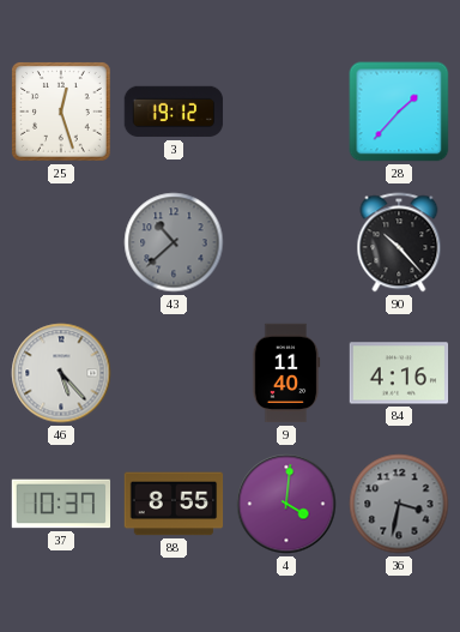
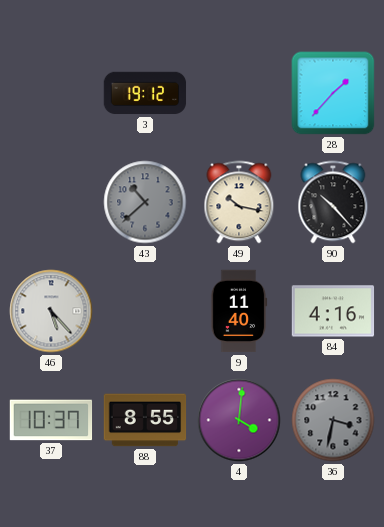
25: 12:27 -> none
49: none -> 10:17
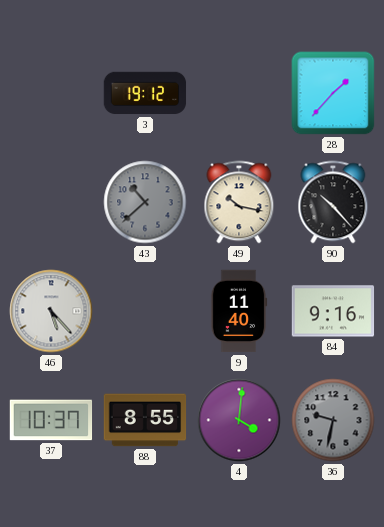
84: 4:16 -> 9:16
36: 3:32 -> 9:32
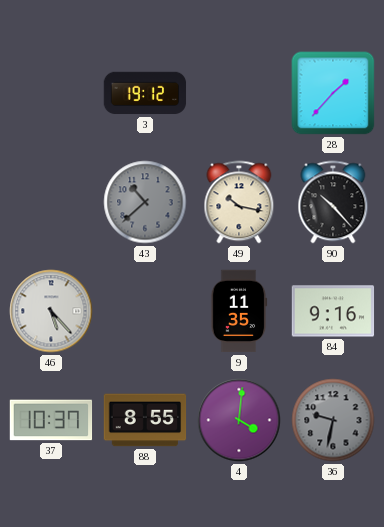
9: 11:40 -> 11:35
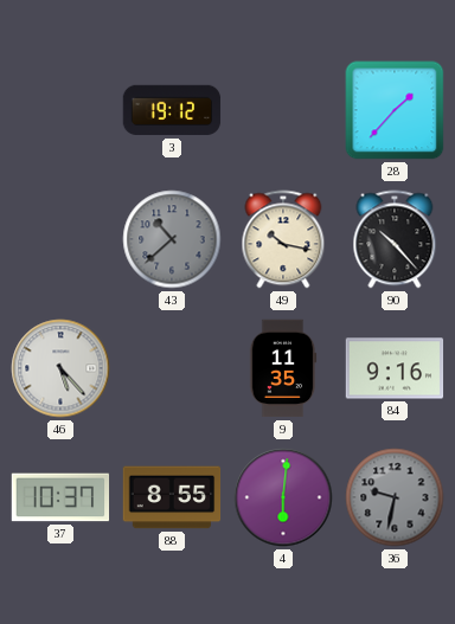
4: 4:01 -> 6:01
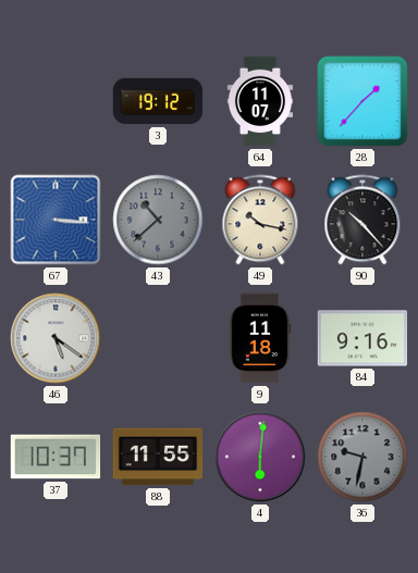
64: none -> 11:07
67: none -> 3:16
46: 5:23 -> 5:21
9: 11:35 -> 11:18
88: 8:55 -> 11:55
